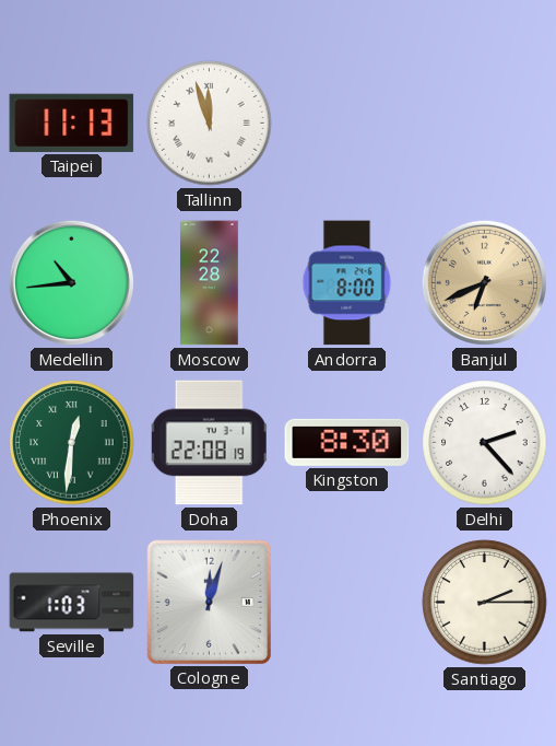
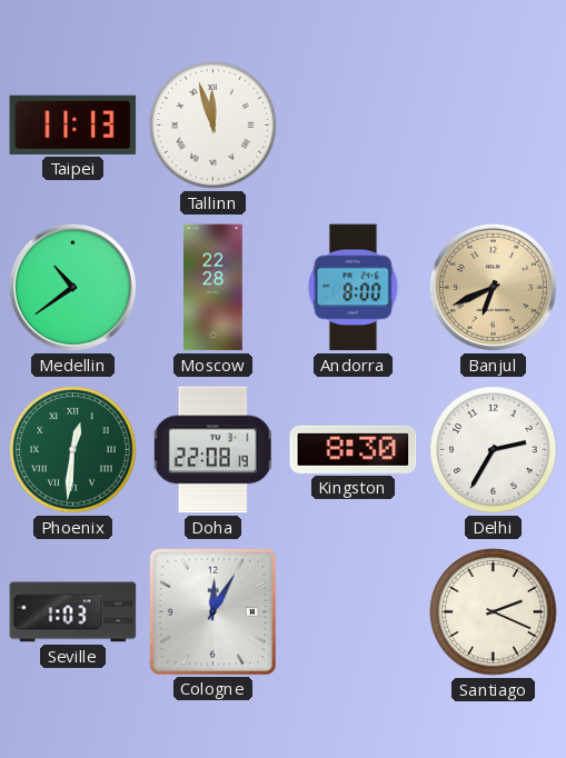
Medellin: 10:44 -> 10:39
Delhi: 2:23 -> 2:35
Cologne: 12:03 -> 12:05
Santiago: 2:15 -> 2:19
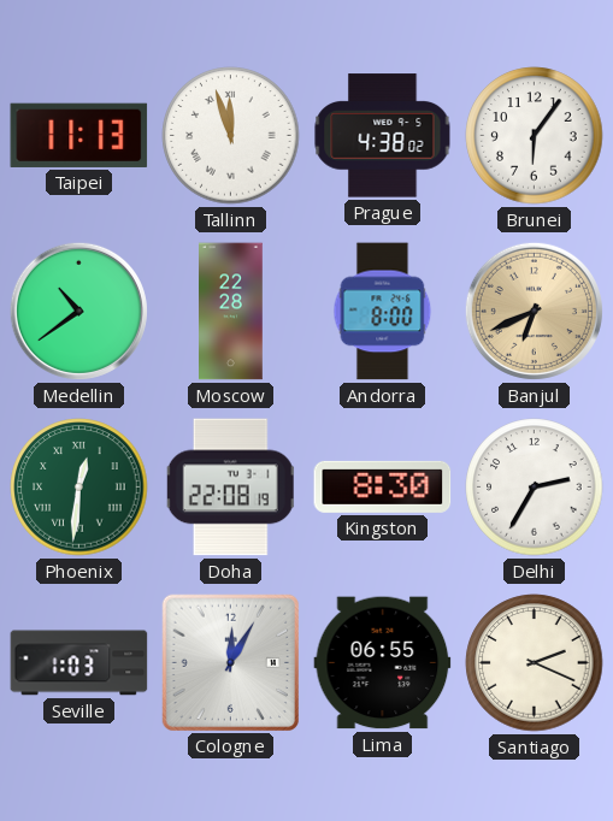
Prague: none -> 4:38
Brunei: none -> 6:06
Lima: none -> 06:55
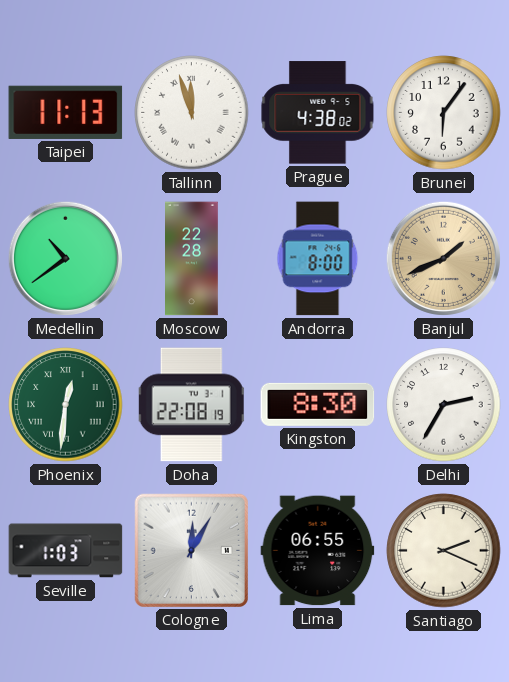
Banjul: 6:41 -> 1:41
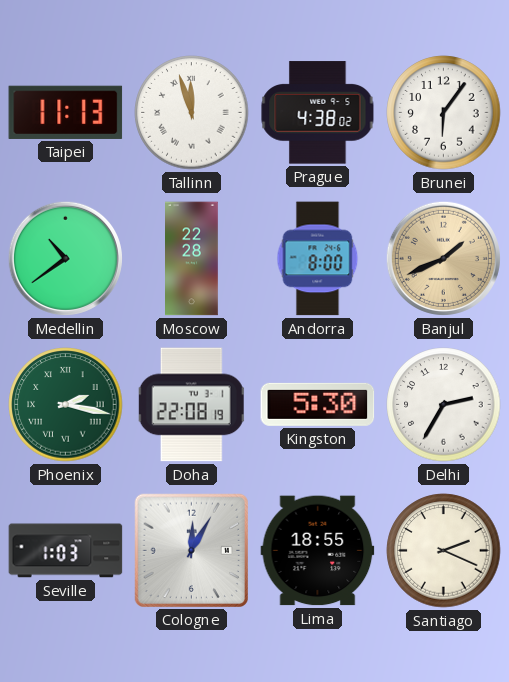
Phoenix: 12:31 -> 2:17
Kingston: 8:30 -> 5:30
Lima: 06:55 -> 18:55
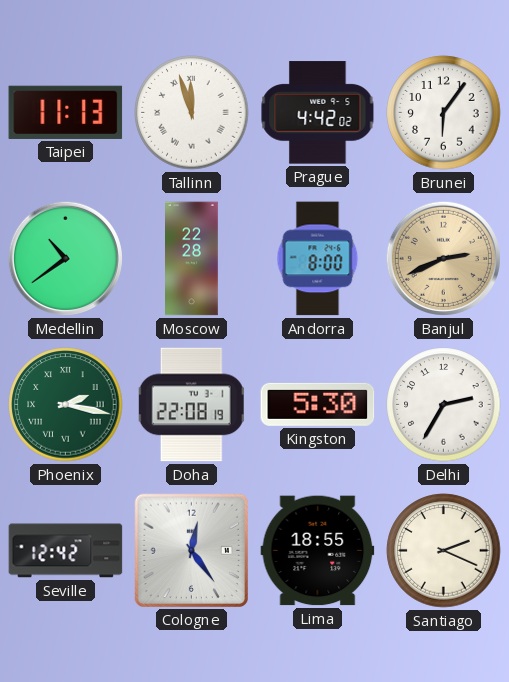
Prague: 4:38 -> 4:42
Banjul: 1:41 -> 2:41
Seville: 1:03 -> 12:42
Cologne: 12:05 -> 12:24
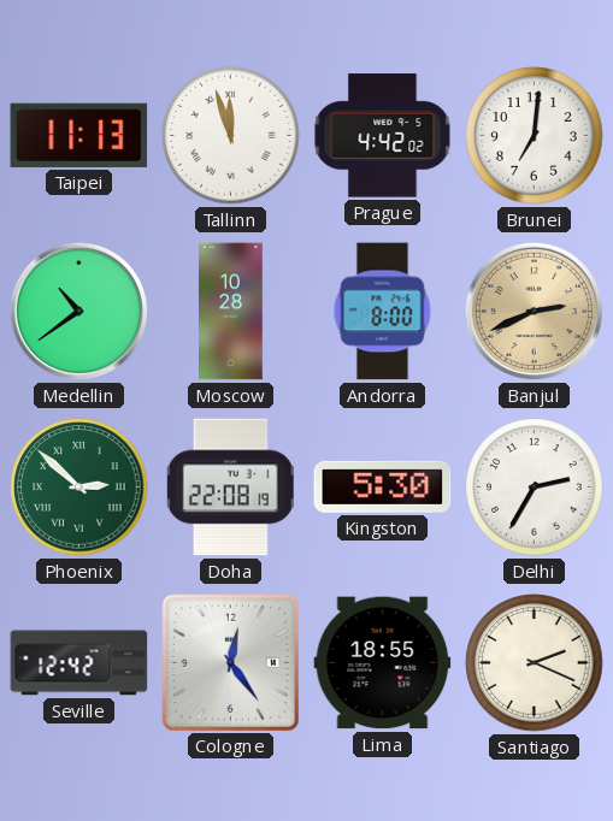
Brunei: 6:06 -> 7:01
Moscow: 22:28 -> 10:28
Phoenix: 2:17 -> 2:52
